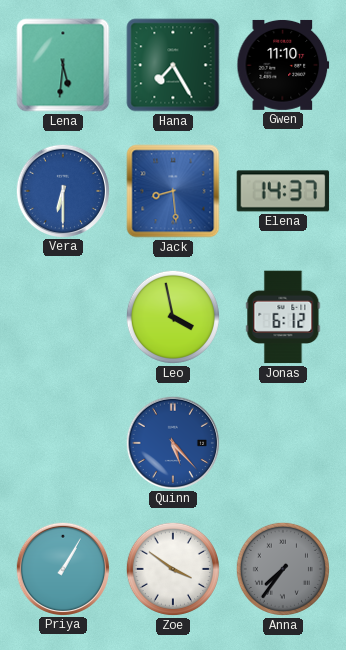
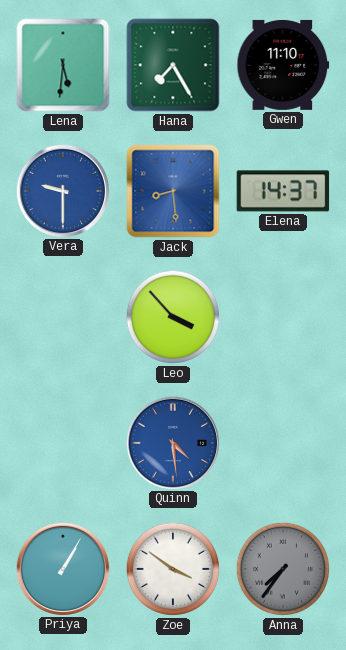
Vera: 6:30 -> 9:30
Leo: 3:58 -> 3:53
Jonas: 6:12 -> none
Quinn: 5:23 -> 4:29
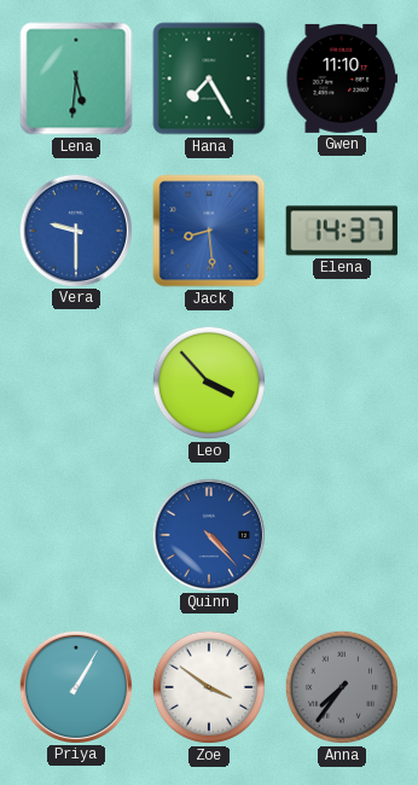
Quinn: 4:29 -> 4:23
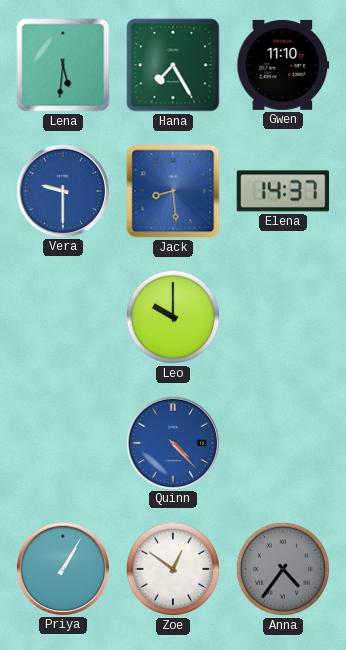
Leo: 3:53 -> 10:00
Zoe: 3:51 -> 12:51
Anna: 7:36 -> 4:36
